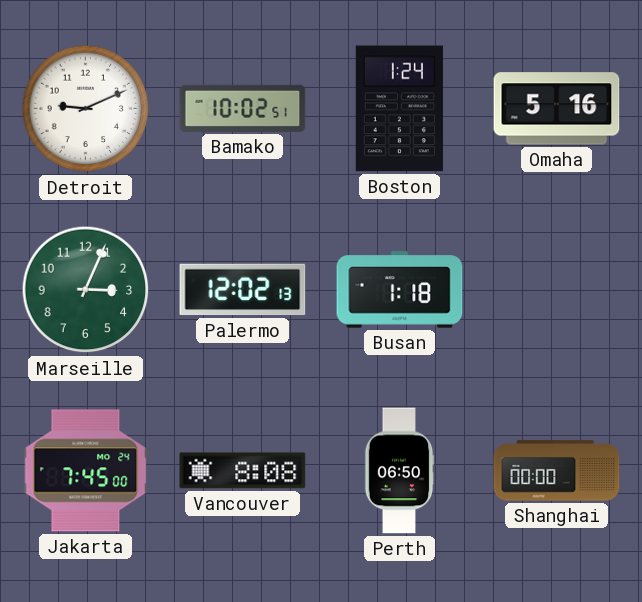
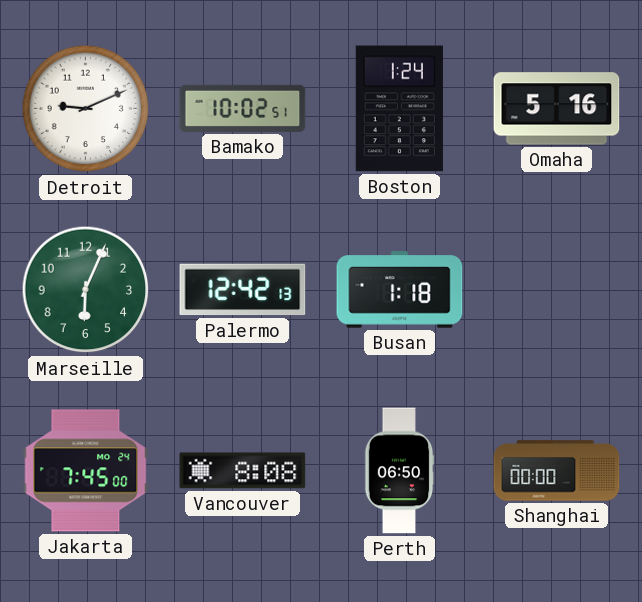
Marseille: 3:04 -> 6:04
Palermo: 12:02 -> 12:42
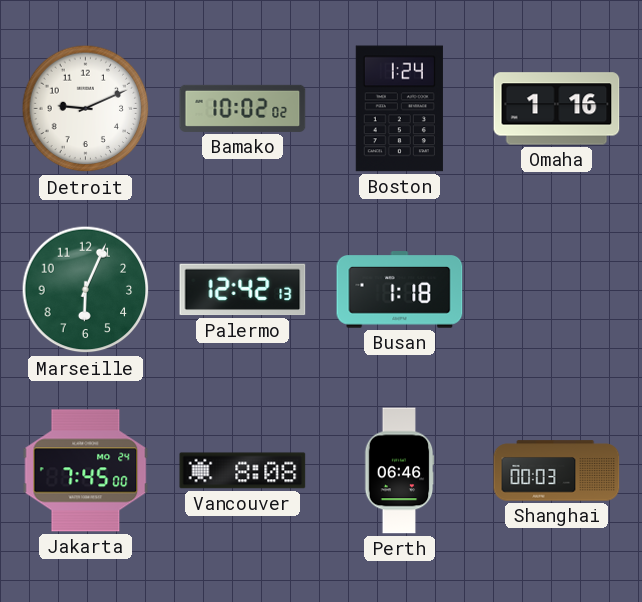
Bamako: 10:02:51 -> 10:02:02
Omaha: 5:16 -> 1:16
Perth: 06:50 -> 06:46
Shanghai: 00:00 -> 00:03
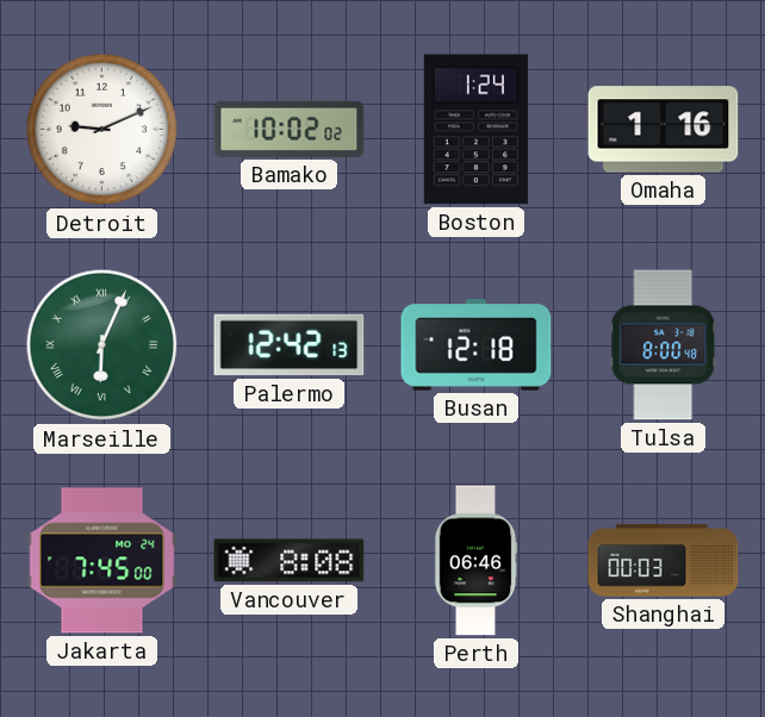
Marseille numerals: Arabic -> Roman
Busan: 1:18 -> 12:18
Tulsa: none -> 8:00
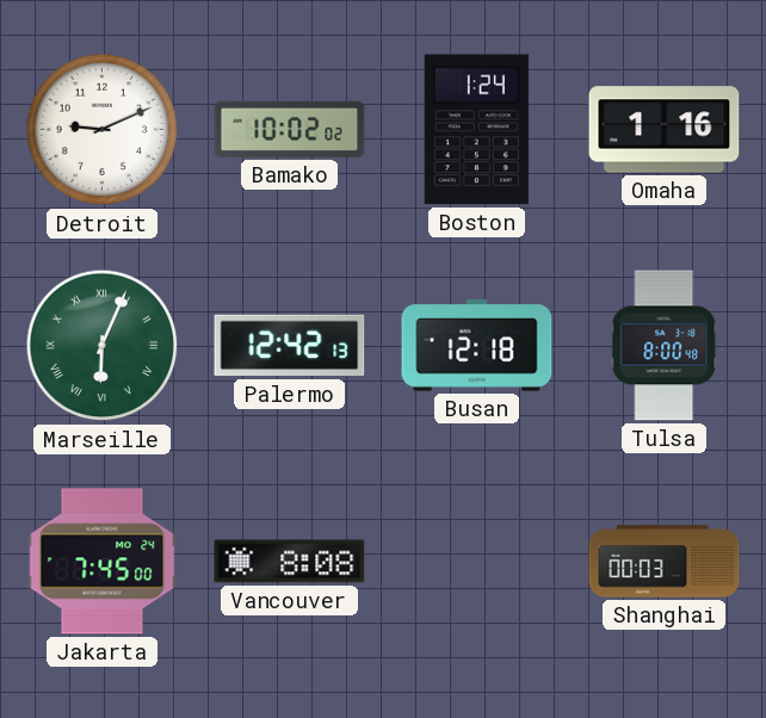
Perth: 06:46 -> none
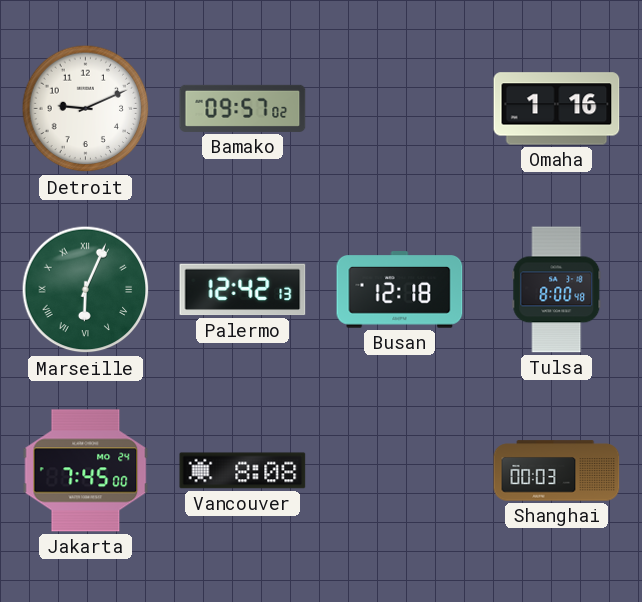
Bamako: 10:02 -> 09:57
Boston: 1:24 -> none
